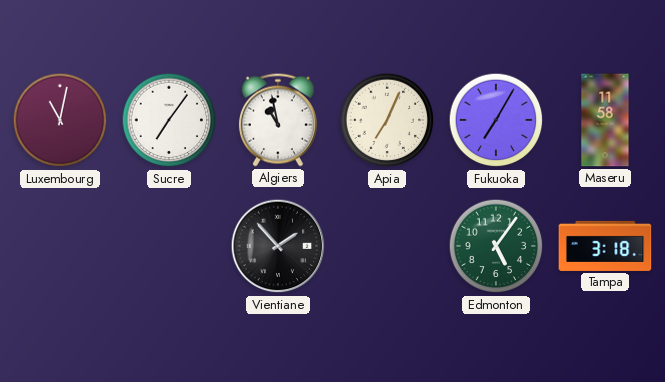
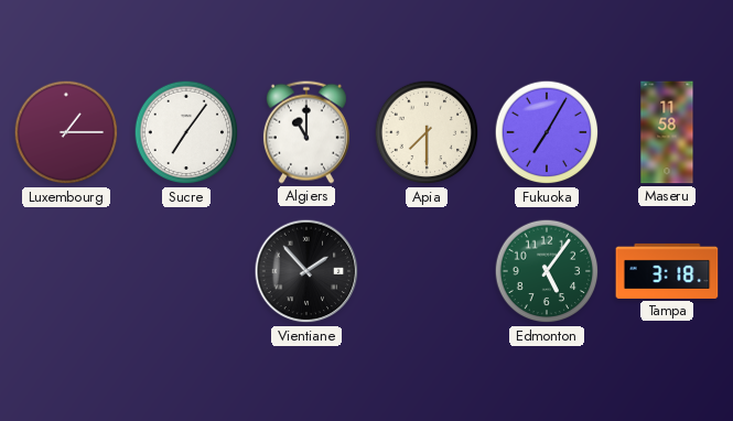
Luxembourg: 11:02 -> 1:15
Algiers: 10:58 -> 11:00
Apia: 7:04 -> 7:30
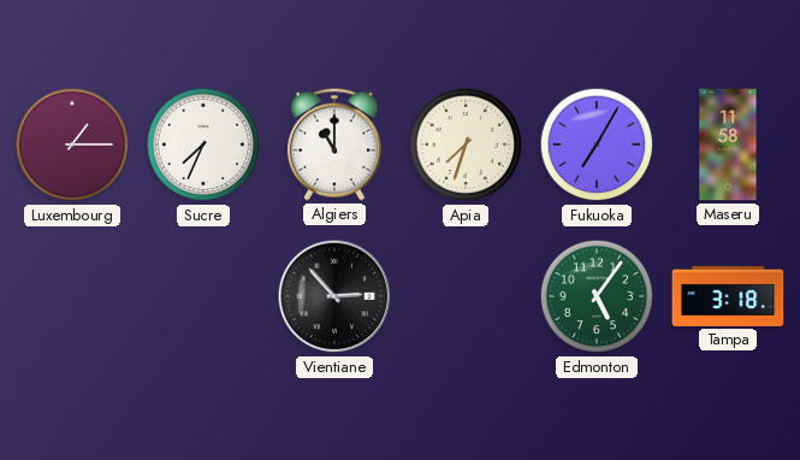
Sucre: 7:06 -> 7:34
Apia: 7:30 -> 7:33
Vientiane: 1:53 -> 2:53
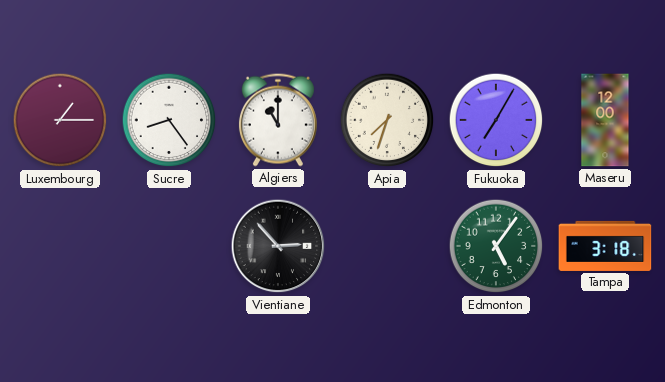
Sucre: 7:34 -> 8:24
Maseru: 11:58 -> 12:00
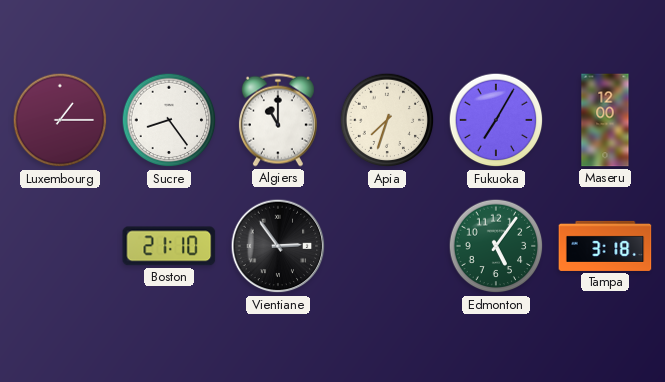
Boston: none -> 21:10
Vientiane: 2:53 -> 2:54
